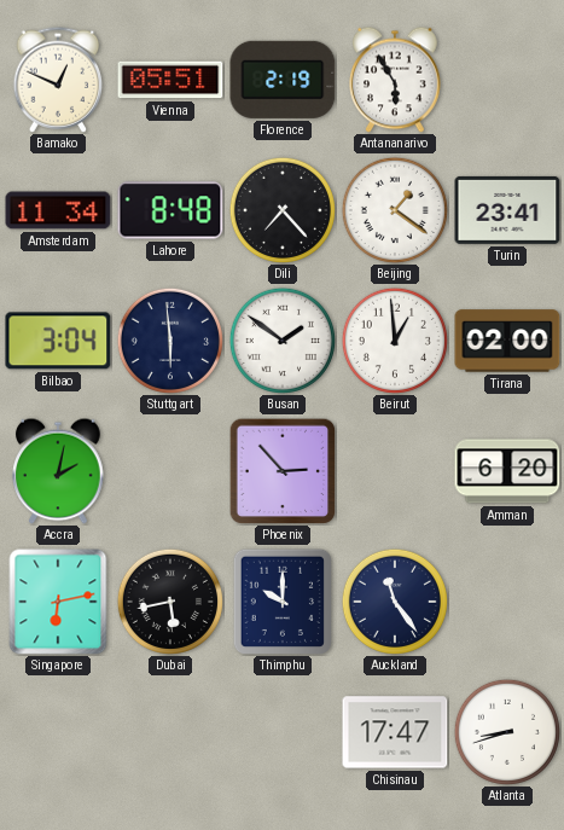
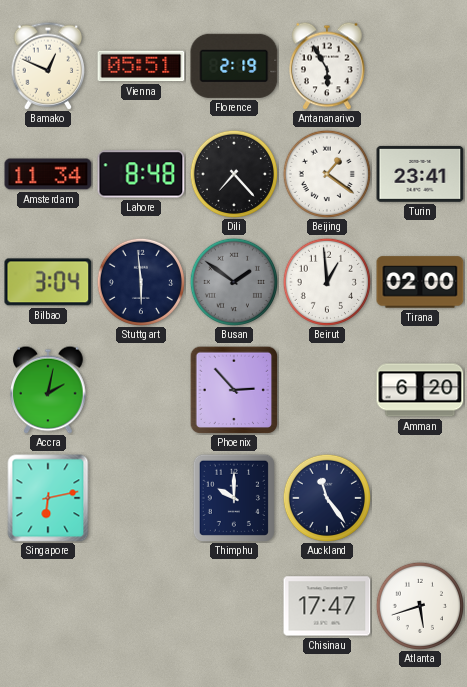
Busan dial: white -> grey
Dubai: 5:43 -> none
Atlanta: 8:42 -> 5:42
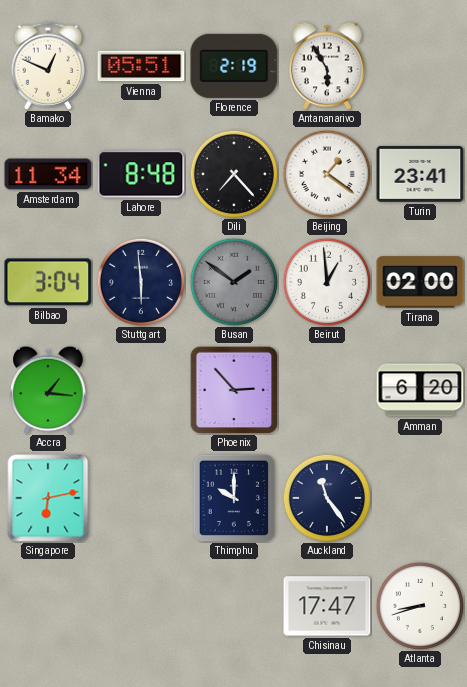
Accra: 2:02 -> 1:16
Atlanta: 5:42 -> 8:42
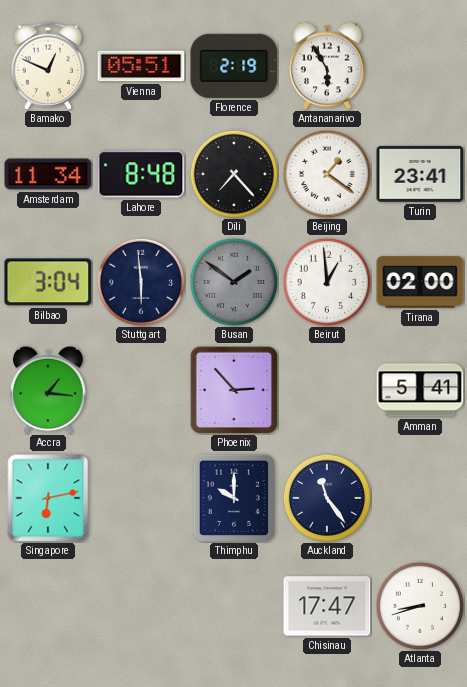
Amman: 6:20 -> 5:41
